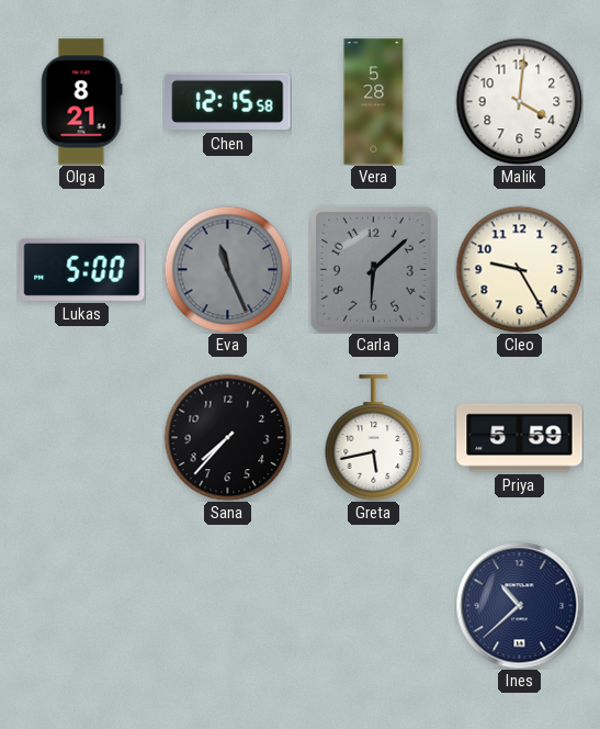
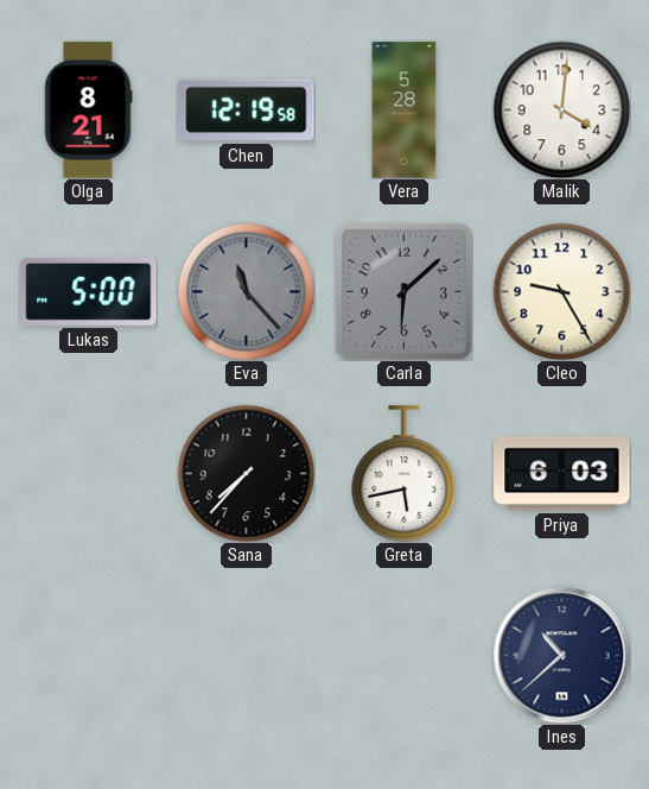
Chen: 12:15 -> 12:19
Eva: 11:26 -> 11:23
Priya: 5:59 -> 6:03
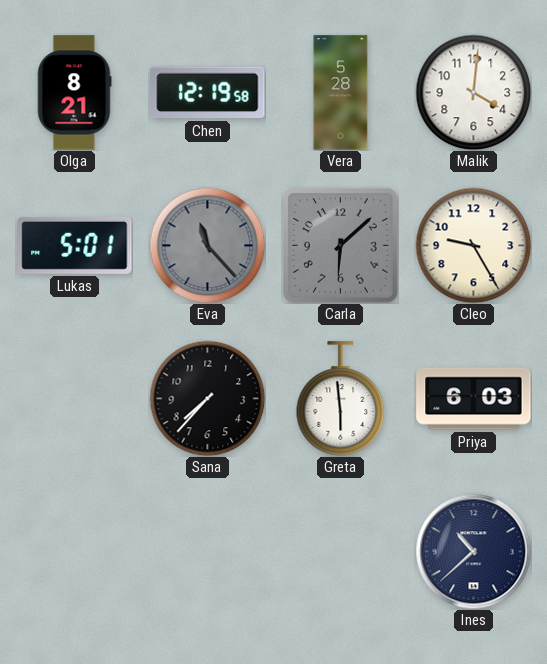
Lukas: 5:00 -> 5:01
Greta: 5:43 -> 5:59
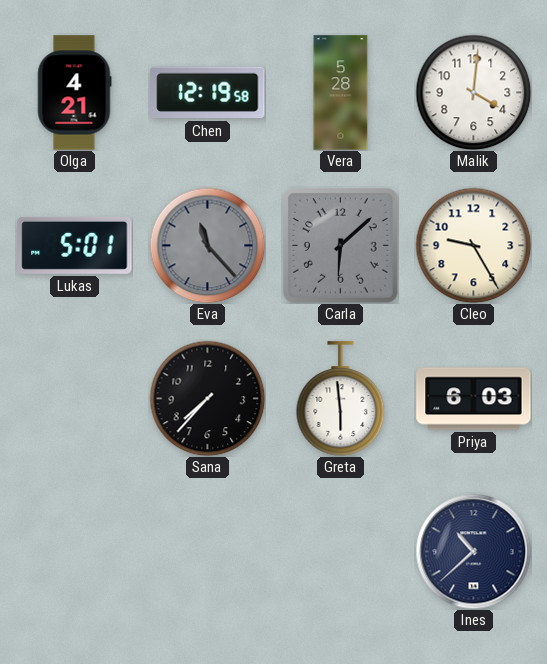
Olga: 8:21 -> 4:21
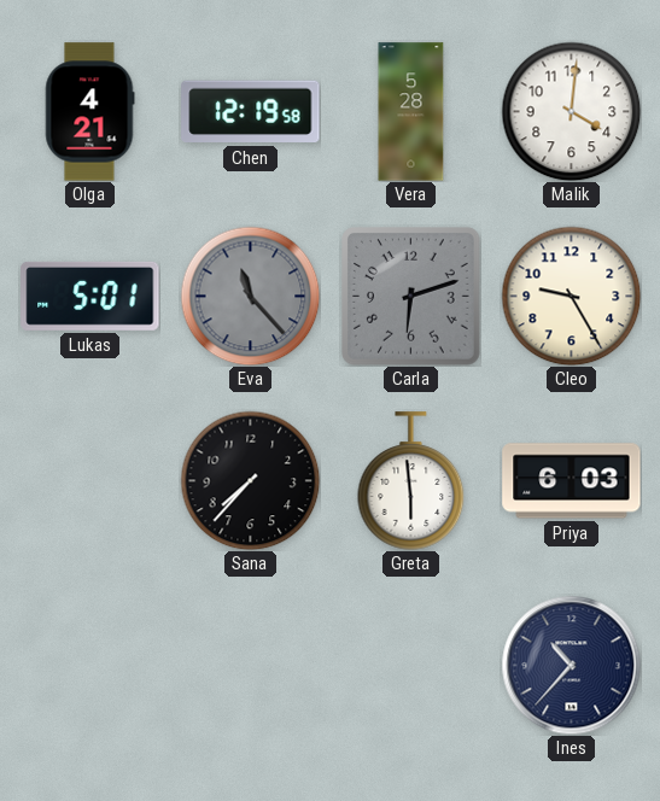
Carla: 6:08 -> 6:12
Ines: 10:38 -> 10:37
